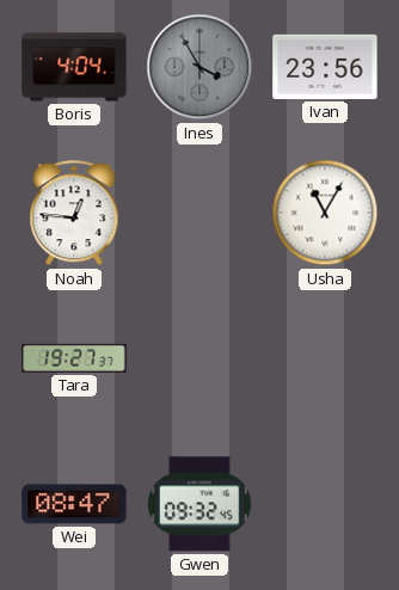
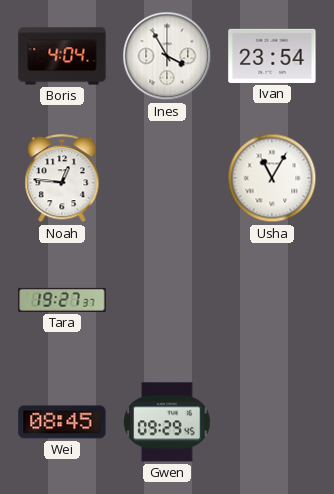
Ines dial: grey -> white
Ivan: 23:56 -> 23:54
Wei: 08:47 -> 08:45
Gwen: 09:32 -> 09:29
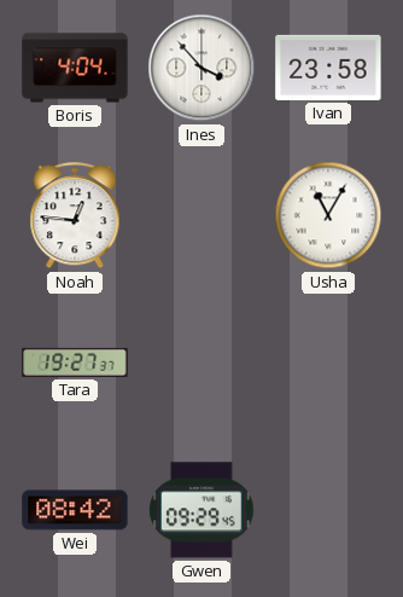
Ines: 3:55 -> 3:53
Ivan: 23:54 -> 23:58
Wei: 08:45 -> 08:42
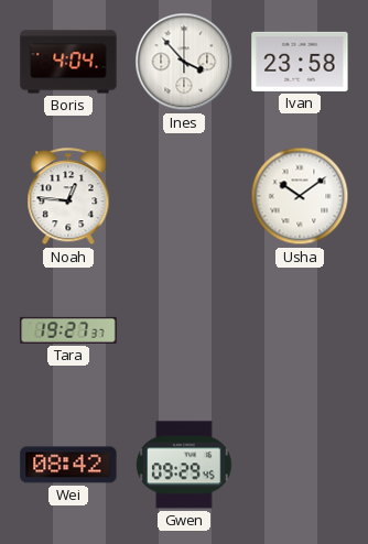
Usha: 11:05 -> 10:09
